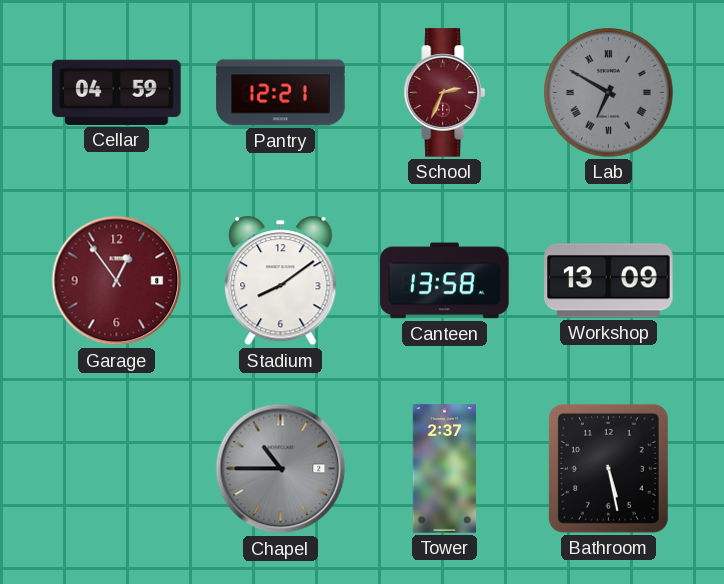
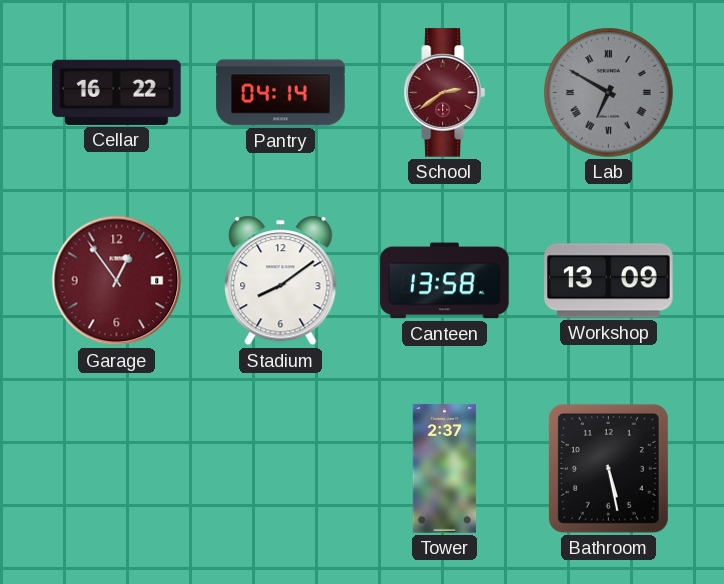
Cellar: 04:59 -> 16:22
Pantry: 12:21 -> 04:14
School: 2:34 -> 2:39
Chapel: 10:45 -> none
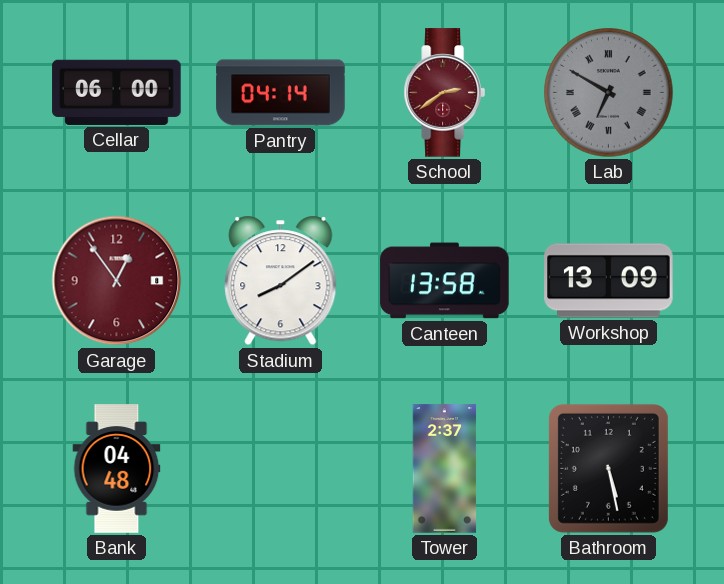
Cellar: 16:22 -> 06:00
Bank: none -> 04:48
